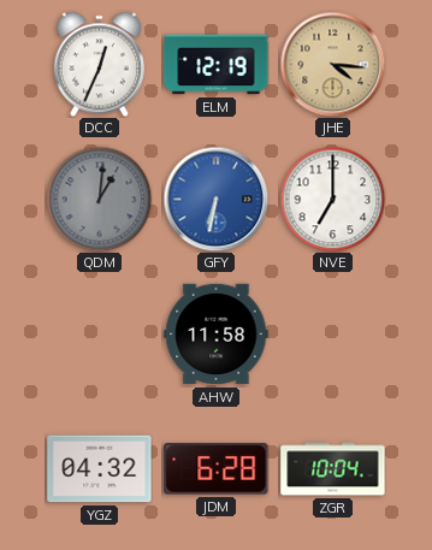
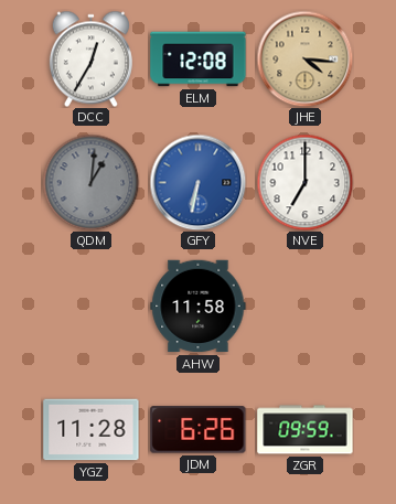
DCC: 12:34 -> 12:35
ELM: 12:19 -> 12:08
YGZ: 04:32 -> 11:28
JDM: 6:28 -> 6:26
ZGR: 10:04 -> 09:59
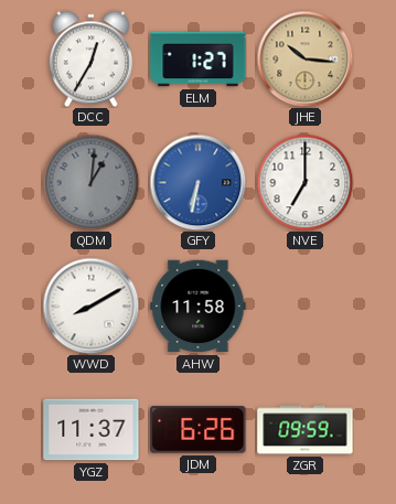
ELM: 12:08 -> 1:27
JHE: 4:16 -> 10:16
WWD: none -> 8:10
YGZ: 11:28 -> 11:37
